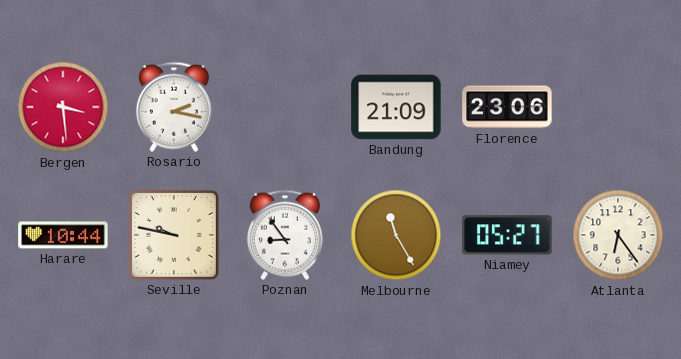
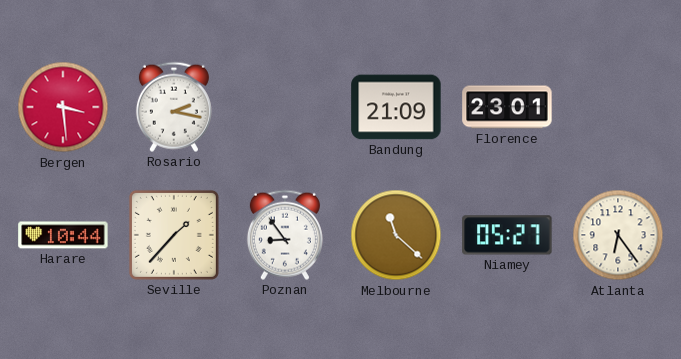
Florence: 23:06 -> 23:01
Seville: 9:47 -> 1:37
Melbourne: 11:25 -> 11:22
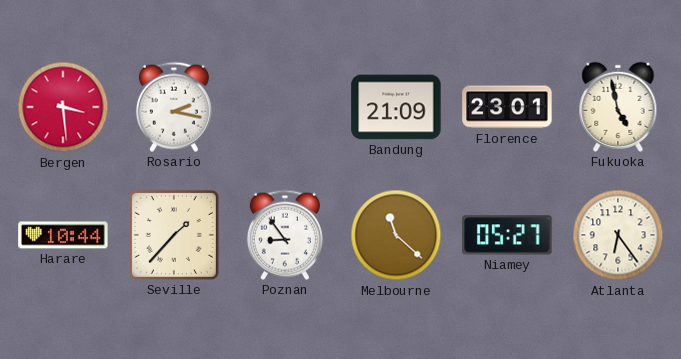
Fukuoka: none -> 4:58
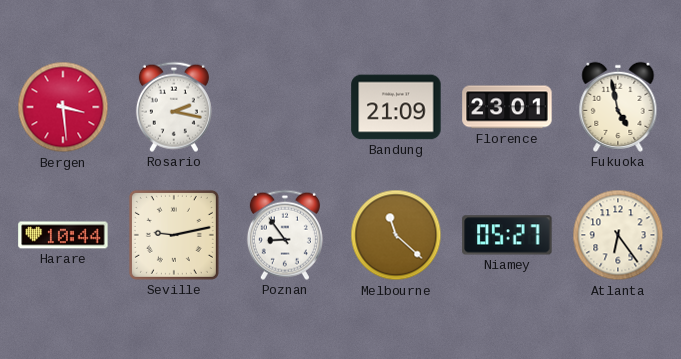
Seville: 1:37 -> 9:13
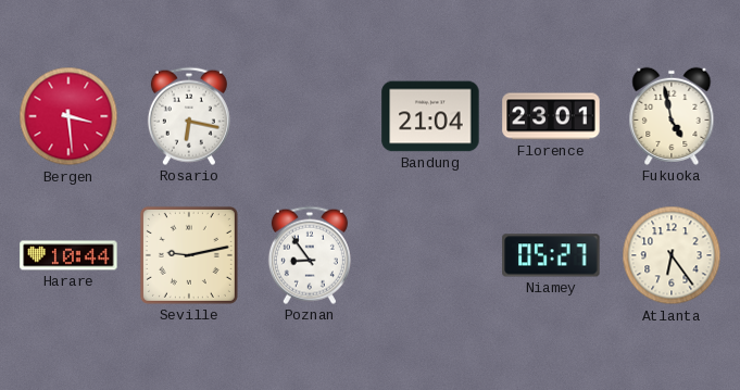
Rosario: 2:17 -> 6:17
Bandung: 21:09 -> 21:04
Melbourne: 11:22 -> none
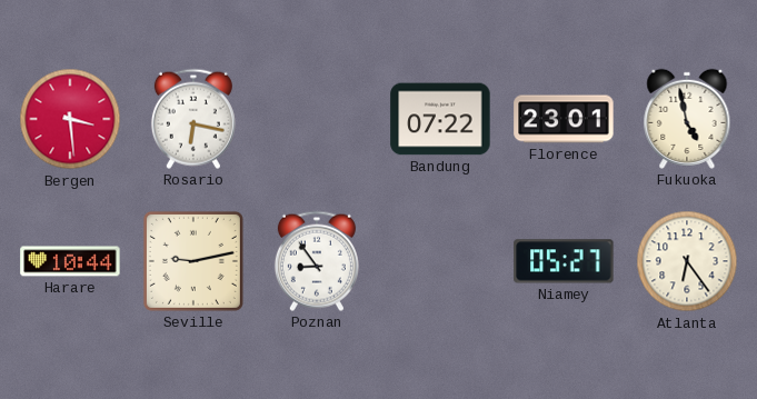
Bandung: 21:04 -> 07:22
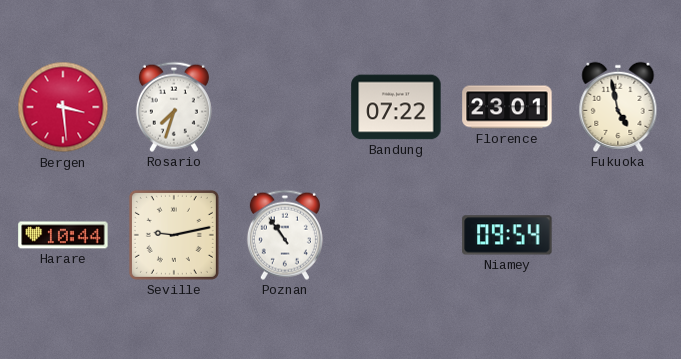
Rosario: 6:17 -> 7:33
Poznan: 8:54 -> 10:54
Niamey: 05:27 -> 09:54
Atlanta: 6:24 -> none
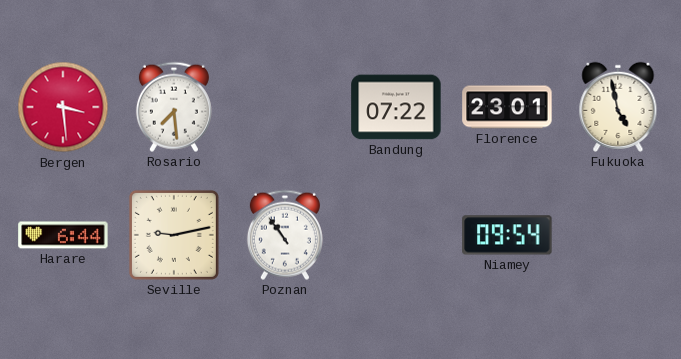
Rosario: 7:33 -> 7:29
Harare: 10:44 -> 6:44
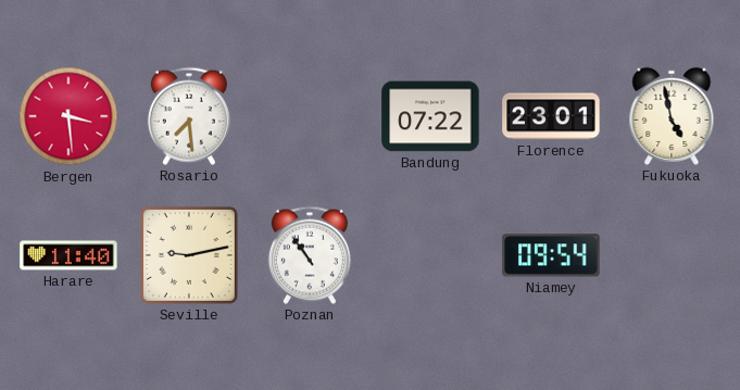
Harare: 6:44 -> 11:40
